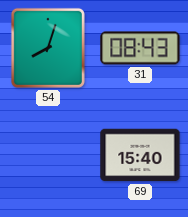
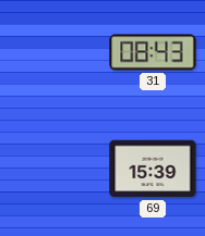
54: 8:03 -> none
69: 15:40 -> 15:39
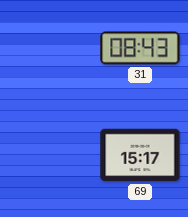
69: 15:39 -> 15:17
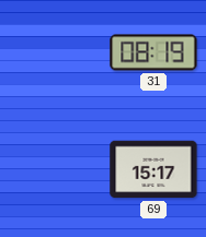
31: 08:43 -> 08:19
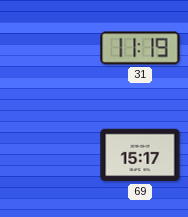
31: 08:19 -> 11:19
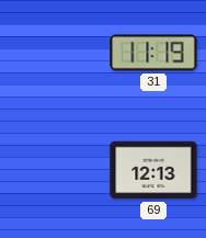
69: 15:17 -> 12:13
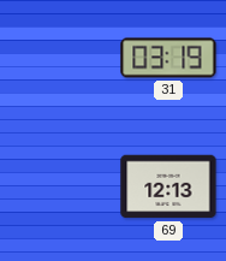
31: 11:19 -> 03:19
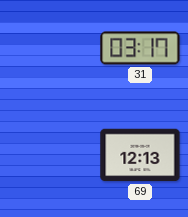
31: 03:19 -> 03:17
